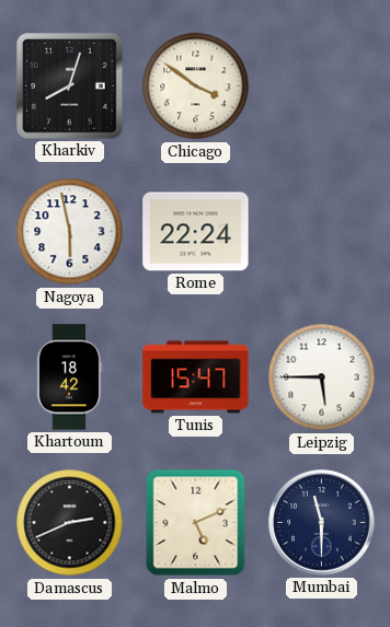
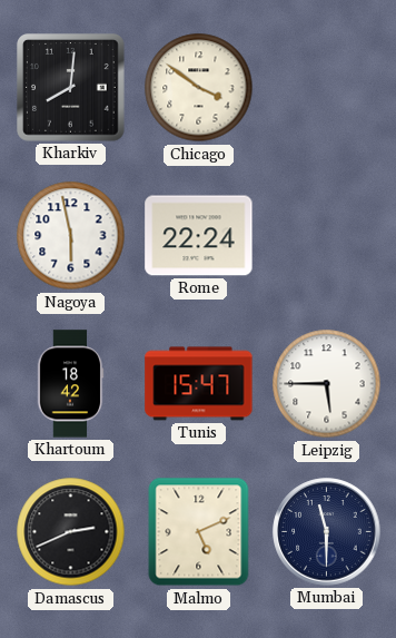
Kharkiv: 8:03 -> 8:01
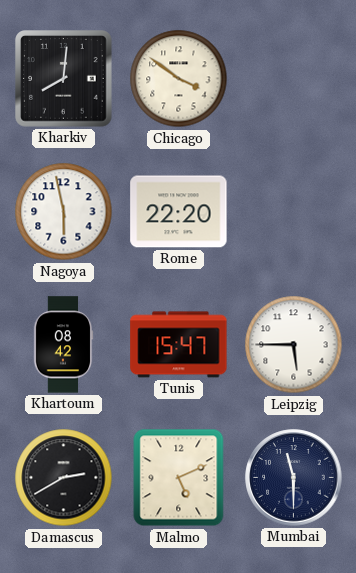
Rome: 22:24 -> 22:20
Khartoum: 18:42 -> 08:42
Damascus: 2:41 -> 2:40
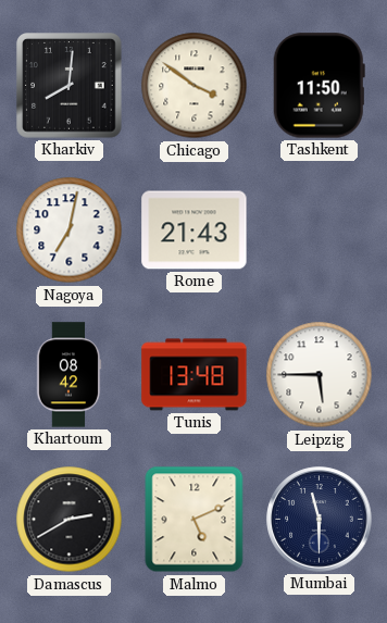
Tashkent: none -> 11:50
Nagoya: 5:58 -> 7:02
Rome: 22:20 -> 21:43
Tunis: 15:47 -> 13:48
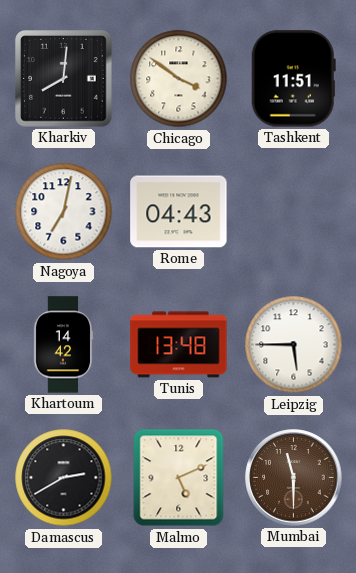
Tashkent: 11:50 -> 11:51
Rome: 21:43 -> 04:43
Khartoum: 08:42 -> 14:42
Mumbai dial: navy -> brown
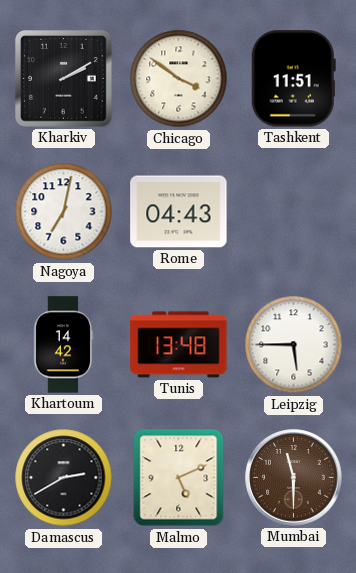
Kharkiv: 8:01 -> 2:10
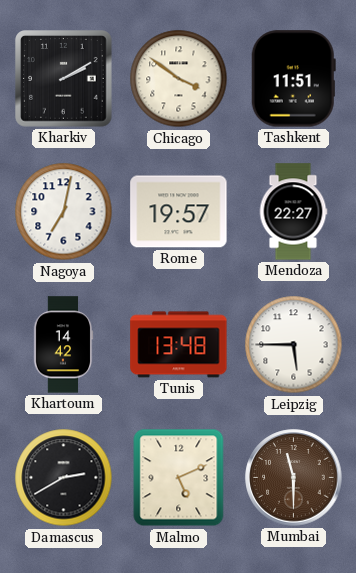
Rome: 04:43 -> 19:57
Mendoza: none -> 22:27
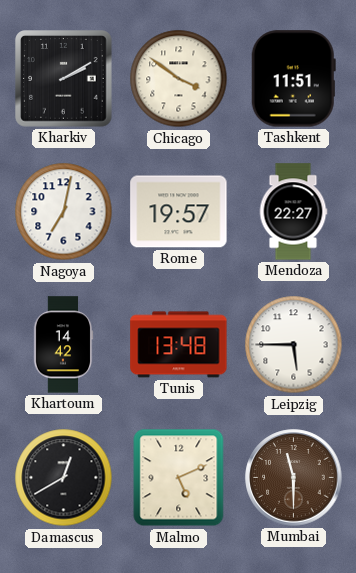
Damascus: 2:40 -> 12:40
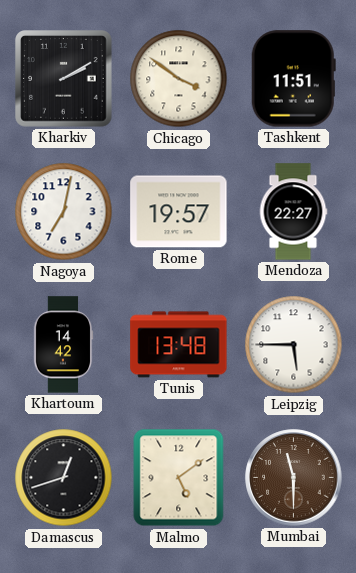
Damascus: 12:40 -> 12:42
Malmo: 5:11 -> 5:09
